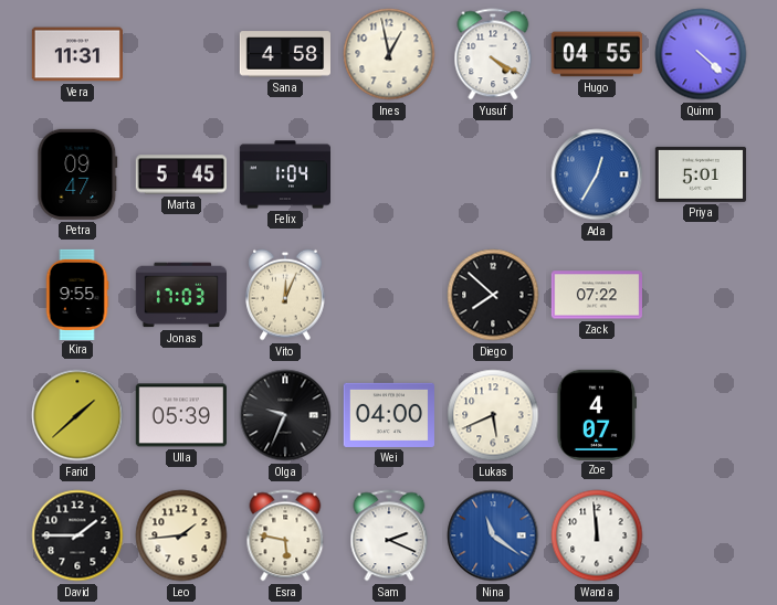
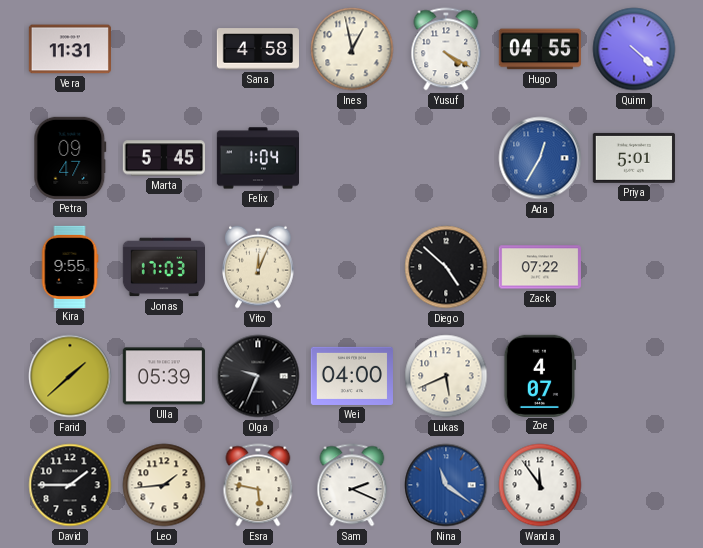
Diego: 7:52 -> 4:52
Wanda: 11:59 -> 11:54
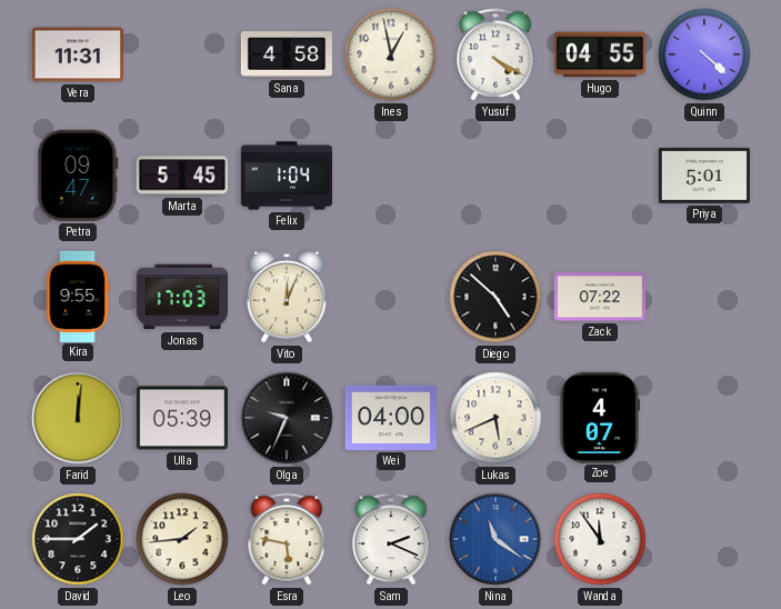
Ada: 12:35 -> none
Farid: 1:38 -> 12:01
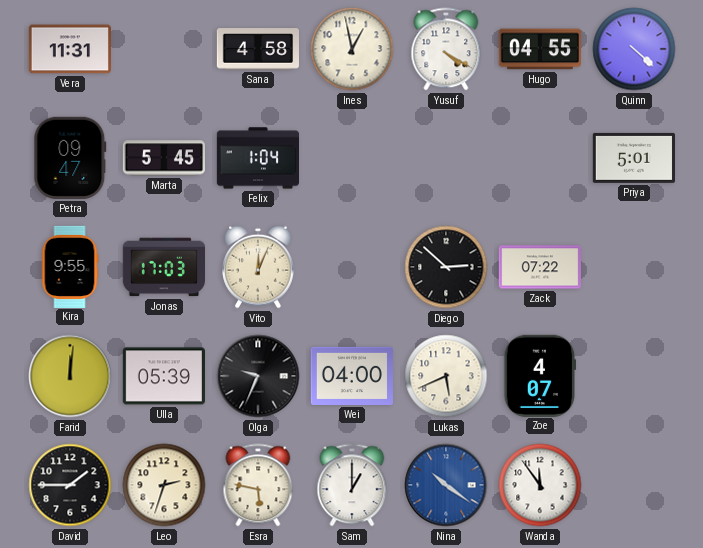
Diego: 4:52 -> 2:52
Leo: 1:44 -> 2:33
Sam: 2:19 -> 1:00
Nina: 11:21 -> 10:21
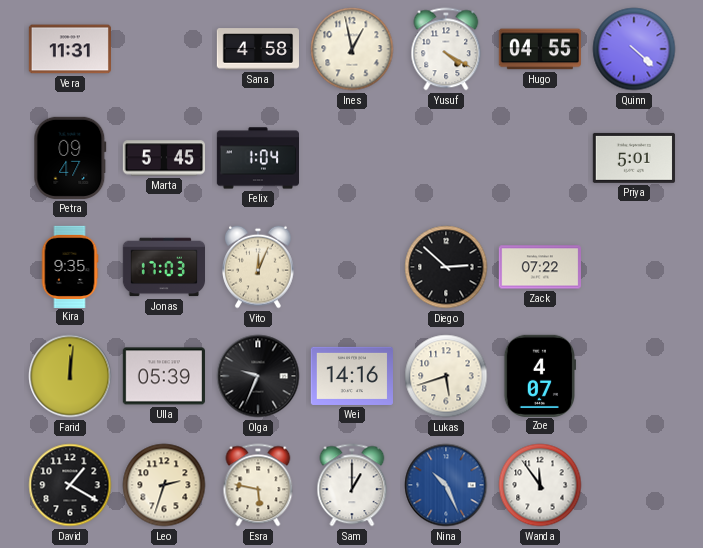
Kira: 9:55 -> 9:35
Wei: 04:00 -> 14:16
Lukas: 5:41 -> 5:42
David: 1:45 -> 1:20
Nina: 10:21 -> 10:26
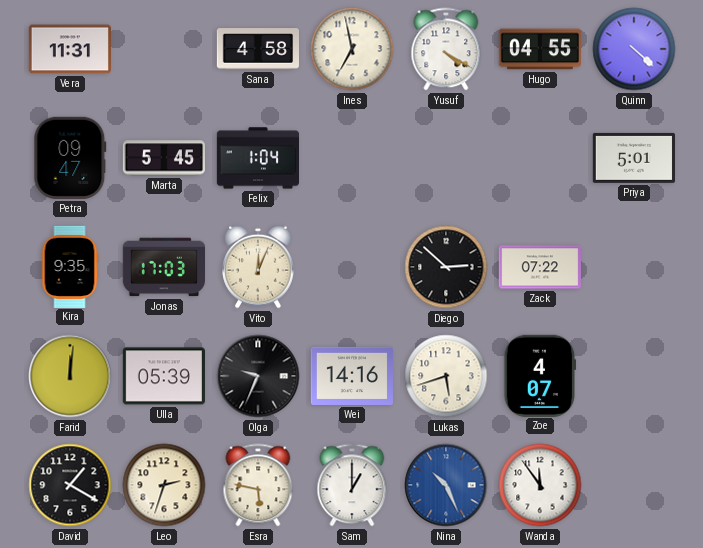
Ines: 12:58 -> 6:58
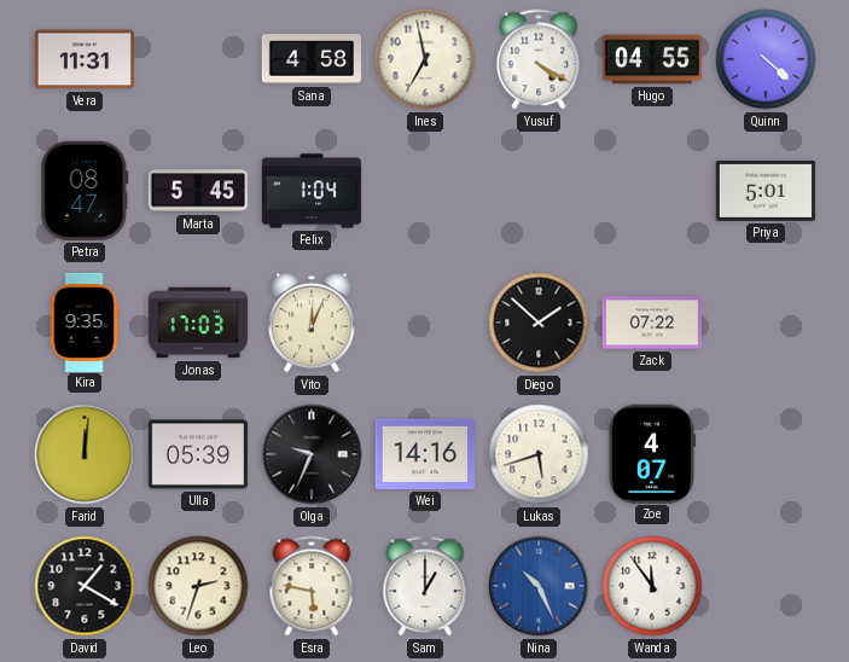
Petra: 09:47 -> 08:47
Diego: 2:52 -> 1:52
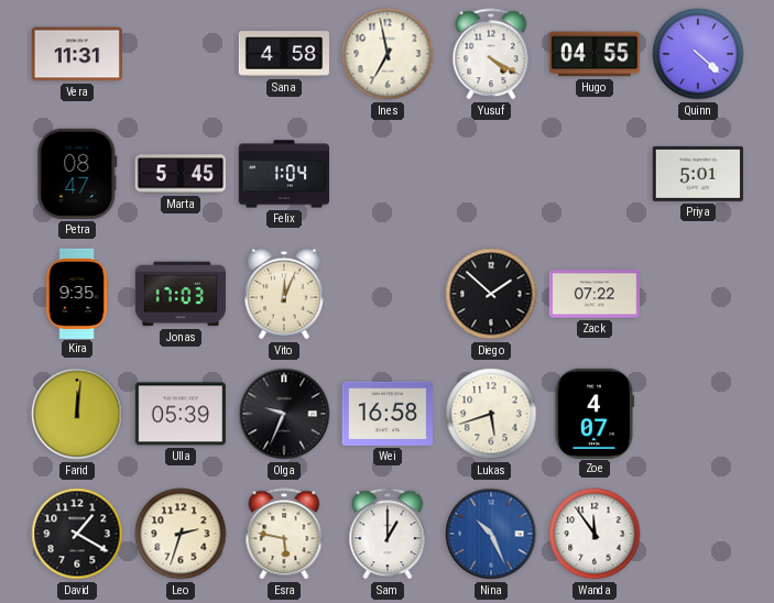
Wei: 14:16 -> 16:58
